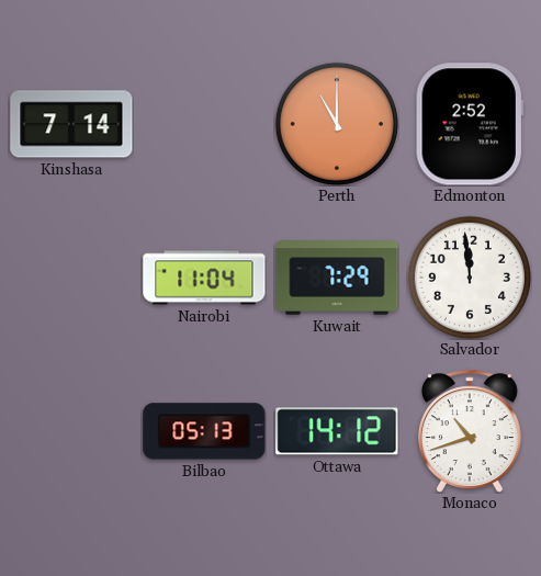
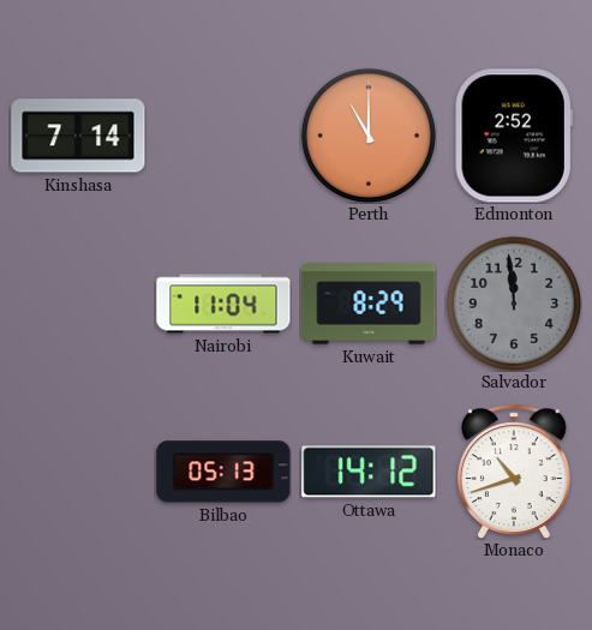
Kuwait: 7:29 -> 8:29
Salvador dial: white -> grey
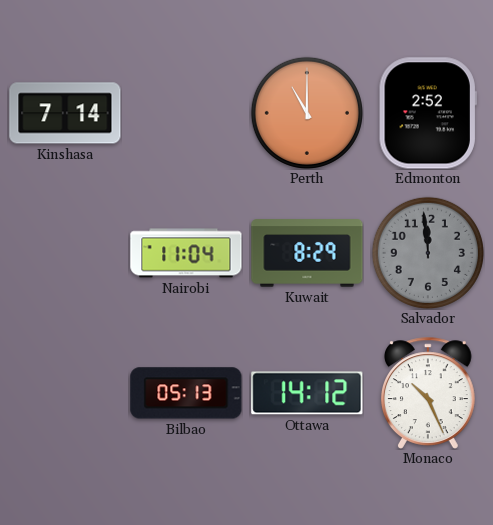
Monaco: 10:42 -> 10:26
